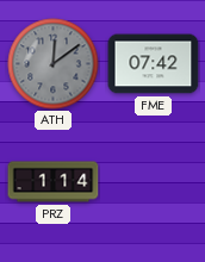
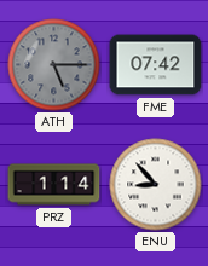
ATH: 12:09 -> 5:15
ENU: none -> 8:53
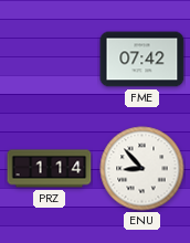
ATH: 5:15 -> none
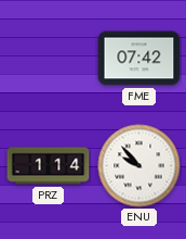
ENU: 8:53 -> 9:53
